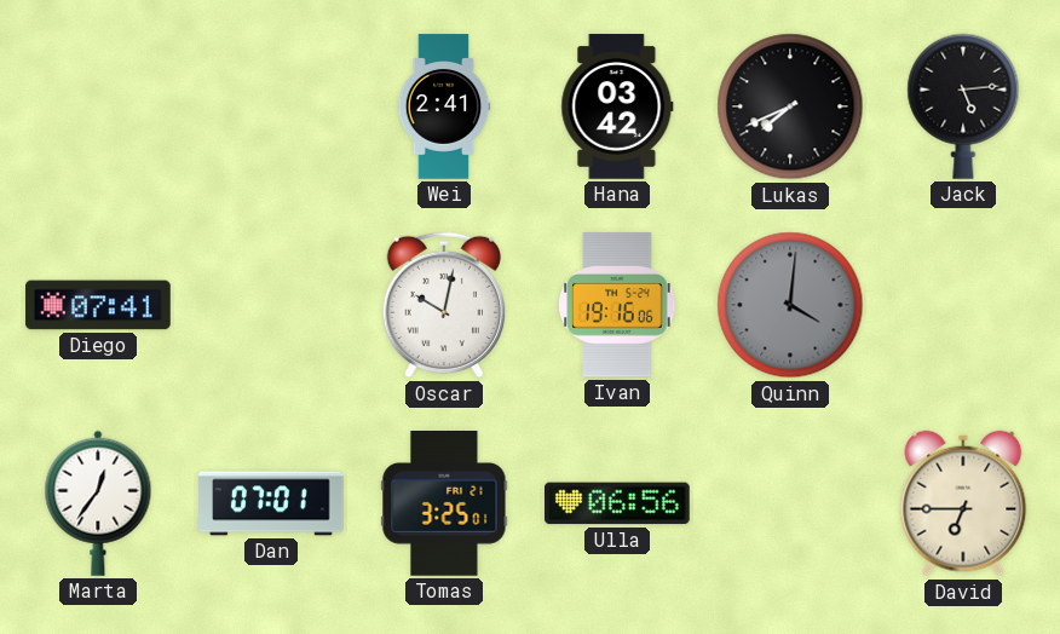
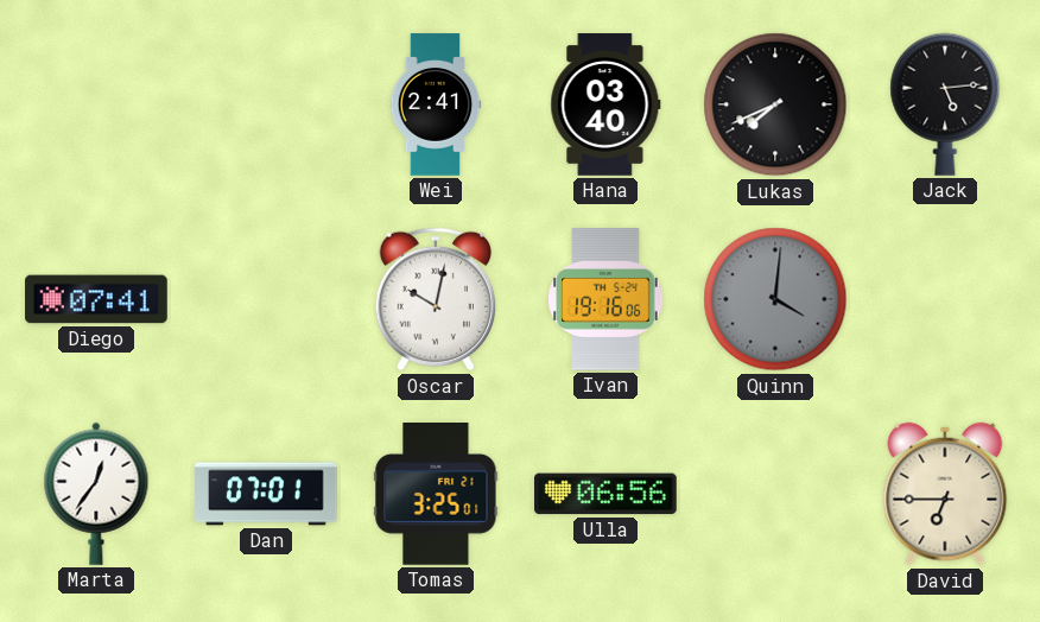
Hana: 03:42 -> 03:40
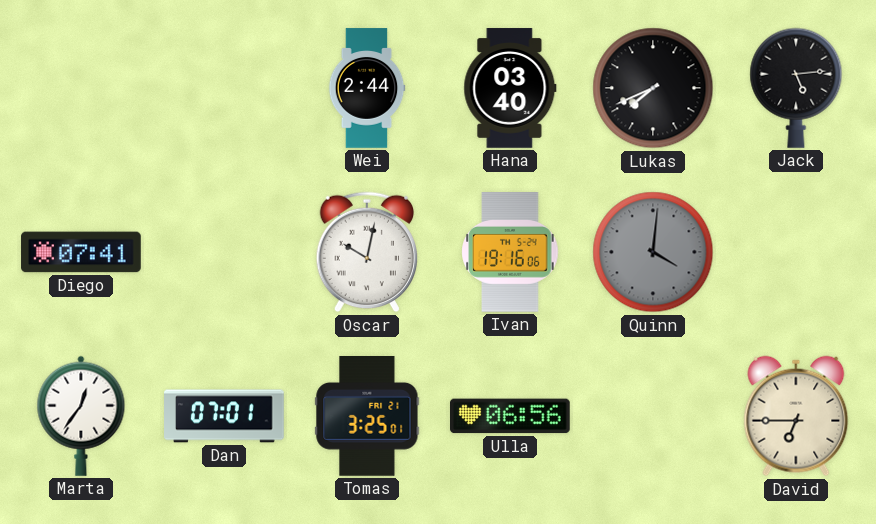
Wei: 2:41 -> 2:44
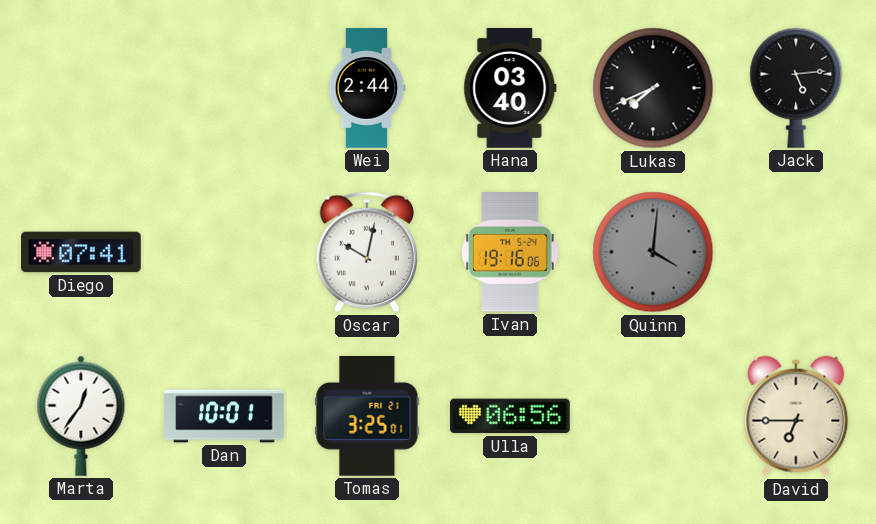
Dan: 07:01 -> 10:01
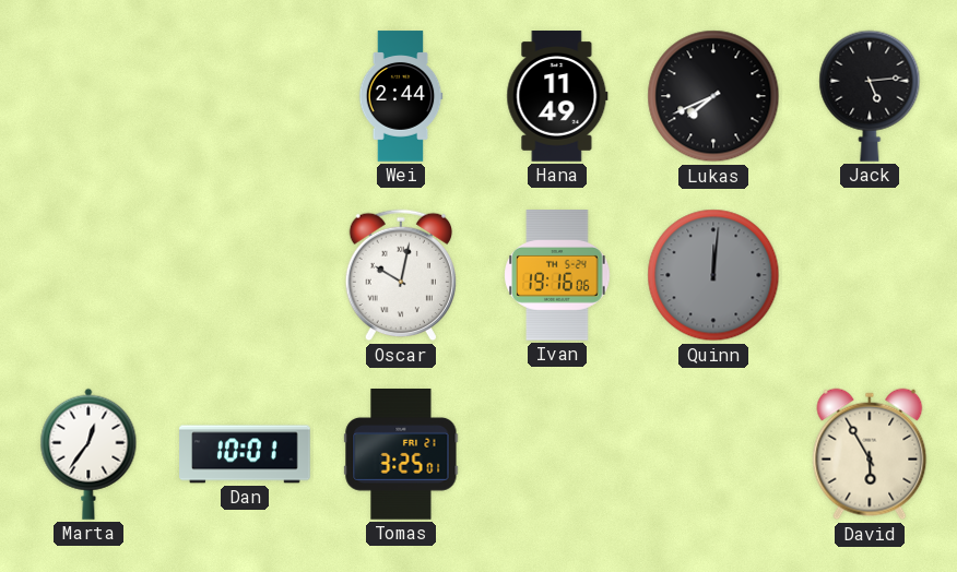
Hana: 03:40 -> 11:49
Diego: 07:41 -> none
Quinn: 4:01 -> 12:01
Ulla: 06:56 -> none
David: 6:45 -> 5:55
